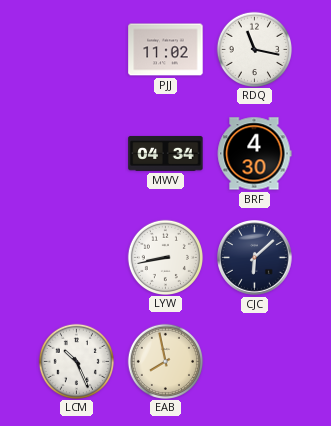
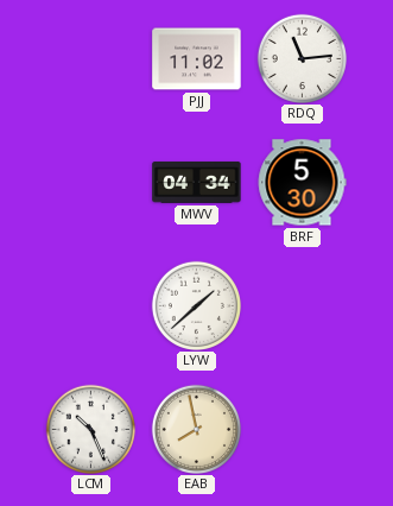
RDQ: 11:17 -> 11:14
BRF: 4:30 -> 5:30
LYW: 8:43 -> 1:38
CJC: 6:08 -> none
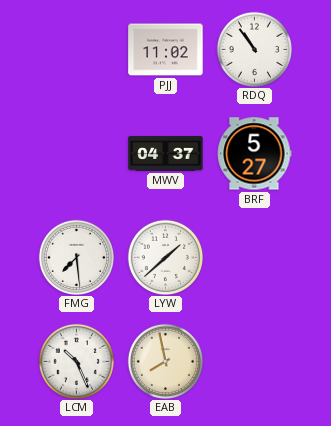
RDQ: 11:14 -> 10:54
MWV: 04:34 -> 04:37
BRF: 5:30 -> 5:27
FMG: none -> 7:29
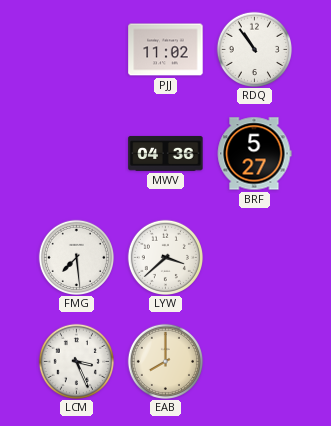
MWV: 04:37 -> 04:36
LYW: 1:38 -> 3:38
LCM: 10:26 -> 3:26
EAB: 7:58 -> 8:00
